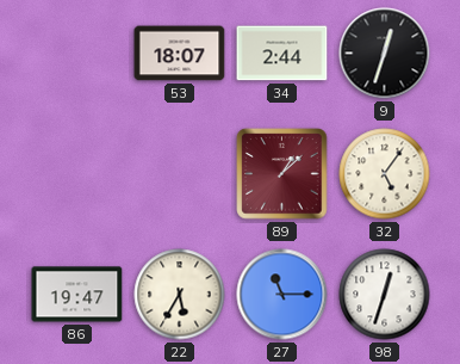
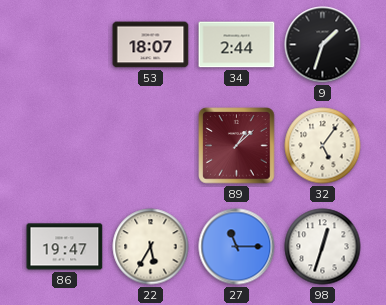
9: 12:33 -> 1:33
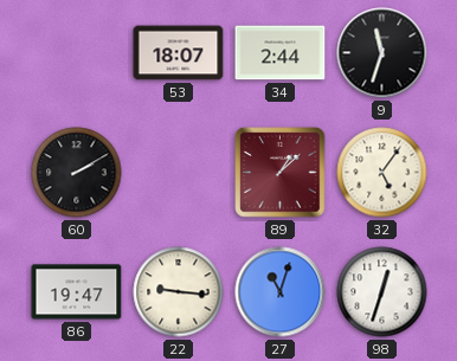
9: 1:33 -> 11:33
60: none -> 2:10
22: 5:35 -> 9:16
27: 11:15 -> 11:03
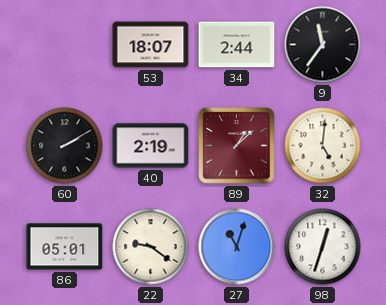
9: 11:33 -> 11:36
40: none -> 2:19
32: 5:06 -> 5:01
86: 19:47 -> 05:01
22: 9:16 -> 9:21
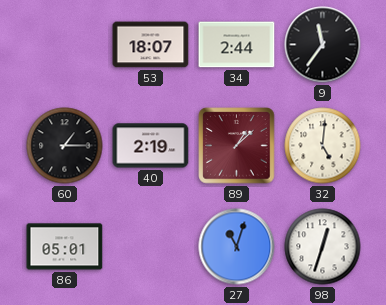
60: 2:10 -> 1:15
22: 9:21 -> none
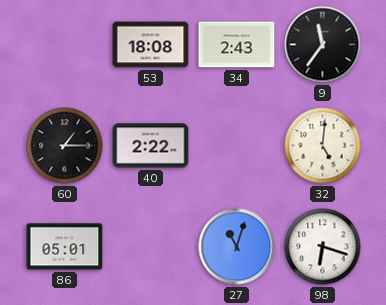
53: 18:07 -> 18:08
34: 2:44 -> 2:43
40: 2:19 -> 2:22
89: 1:08 -> none
98: 12:33 -> 6:18
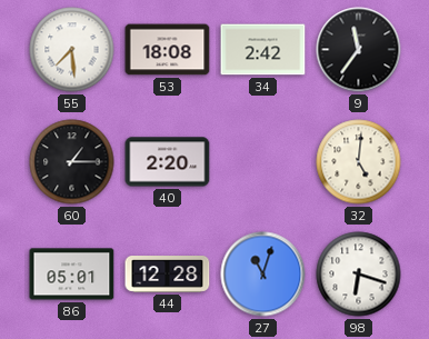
55: none -> 7:29
34: 2:43 -> 2:42
40: 2:22 -> 2:20
44: none -> 12:28
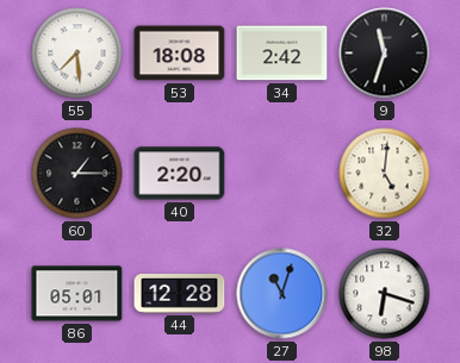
9: 11:36 -> 11:33
